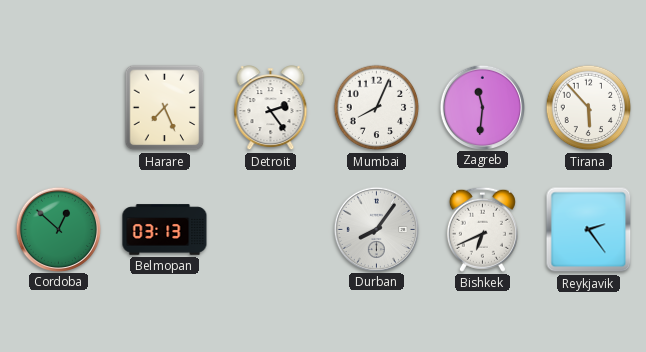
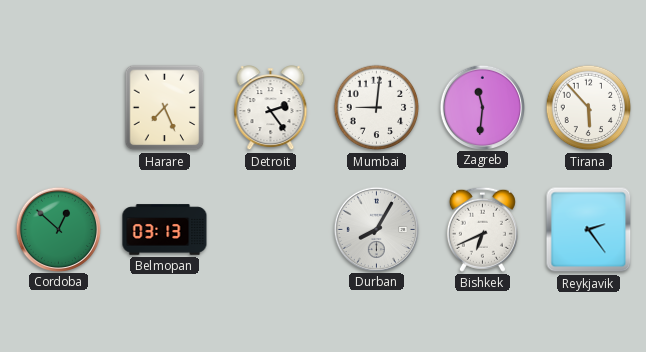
Mumbai: 8:04 -> 9:01
Durban: 8:06 -> 8:05
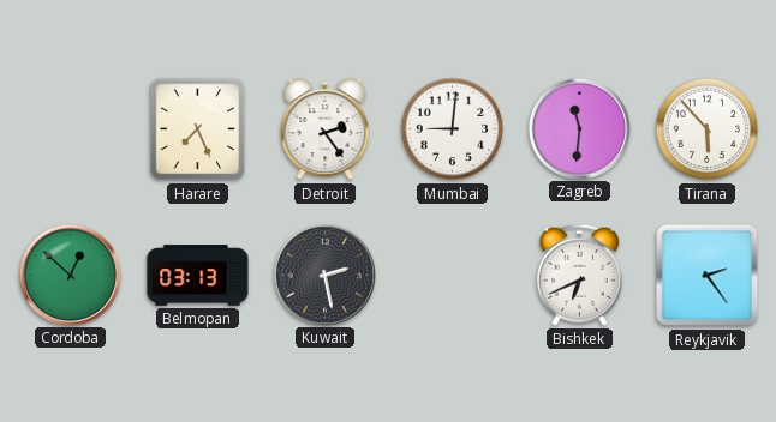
Kuwait: none -> 2:28
Durban: 8:05 -> none
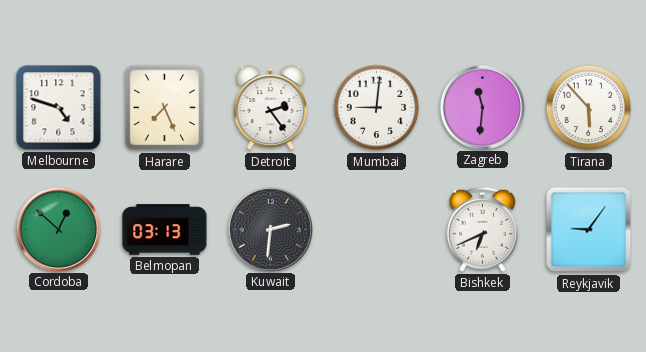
Melbourne: none -> 4:48
Kuwait: 2:28 -> 2:31
Reykjavik: 2:24 -> 9:06
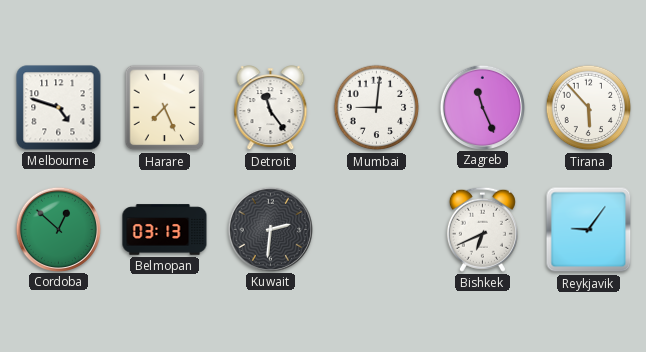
Detroit: 2:24 -> 11:24
Zagreb: 11:31 -> 11:26
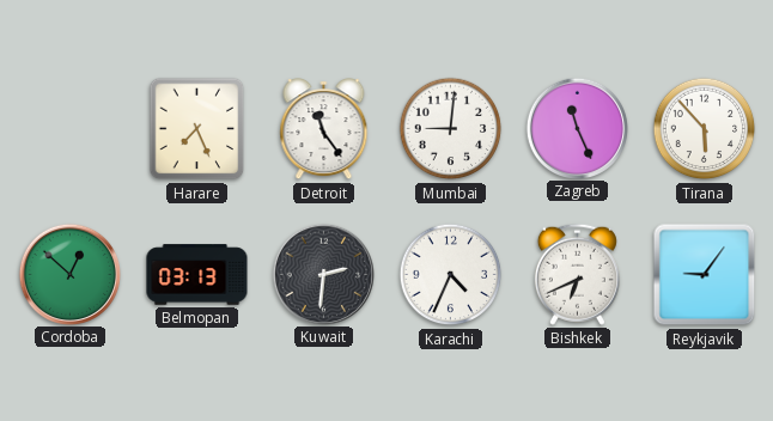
Melbourne: 4:48 -> none
Karachi: none -> 4:34
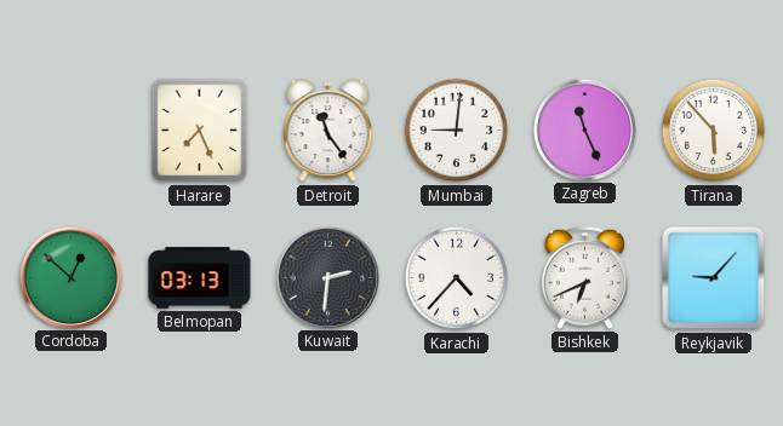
Karachi: 4:34 -> 4:37
Reykjavik: 9:06 -> 9:07
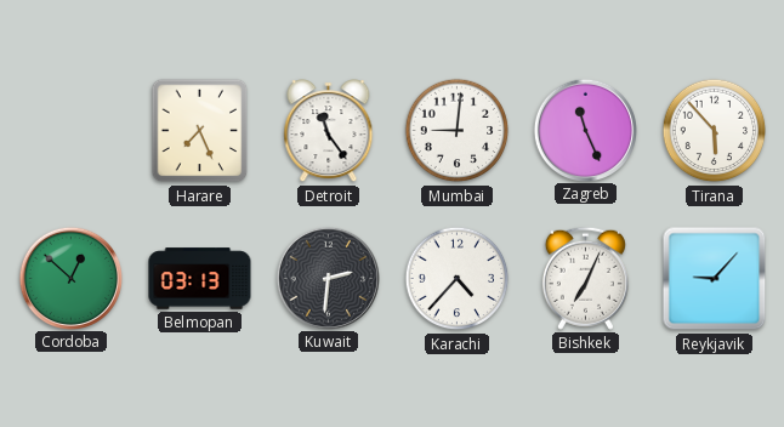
Bishkek: 6:41 -> 7:04
